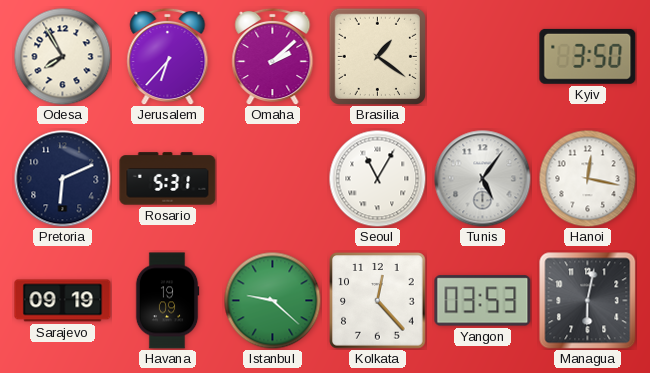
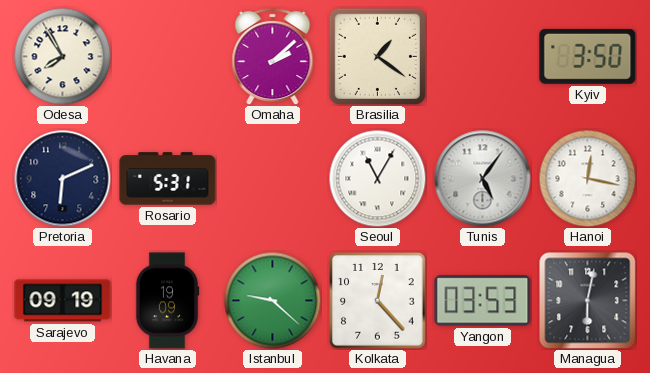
Jerusalem: 6:37 -> none
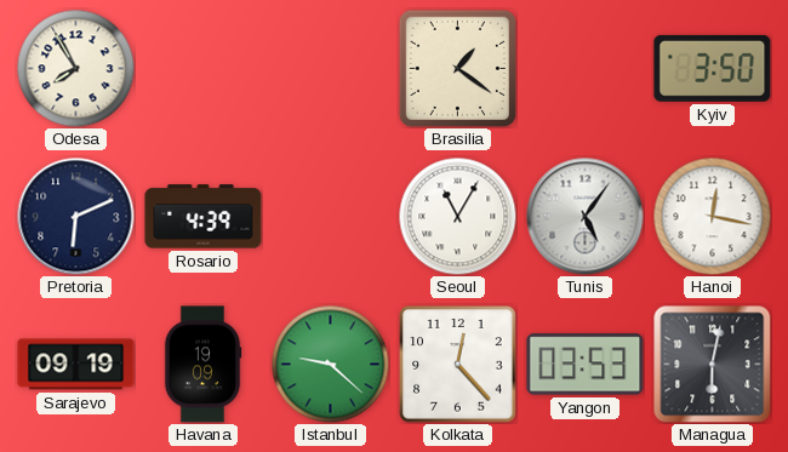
Omaha: 2:08 -> none
Rosario: 5:31 -> 4:39
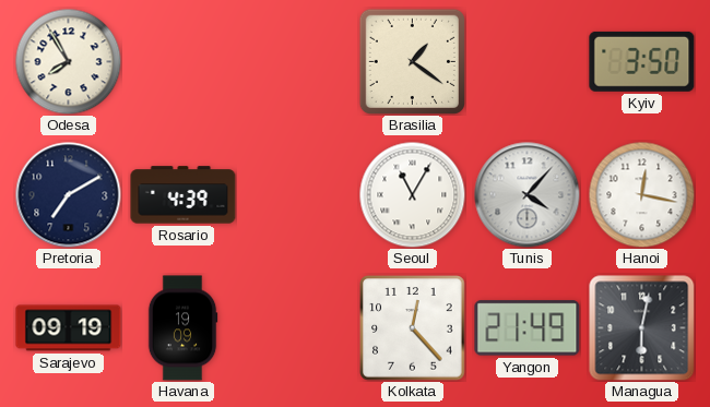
Pretoria: 6:11 -> 7:10
Tunis: 5:06 -> 4:07
Istanbul: 9:22 -> none
Yangon: 03:53 -> 21:49
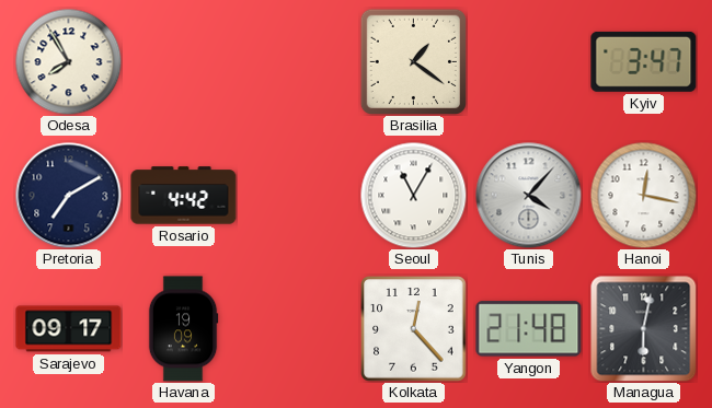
Kyiv: 3:50 -> 3:47
Rosario: 4:39 -> 4:42
Sarajevo: 09:19 -> 09:17
Yangon: 21:49 -> 21:48
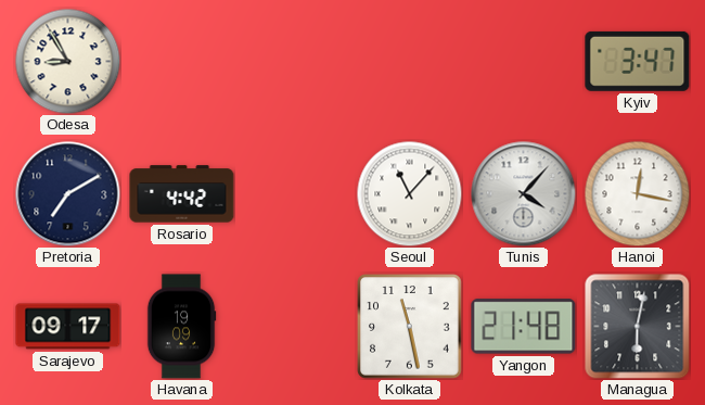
Odesa: 7:55 -> 8:55
Brasilia: 1:21 -> none
Seoul: 11:05 -> 11:07
Kolkata: 12:23 -> 11:28
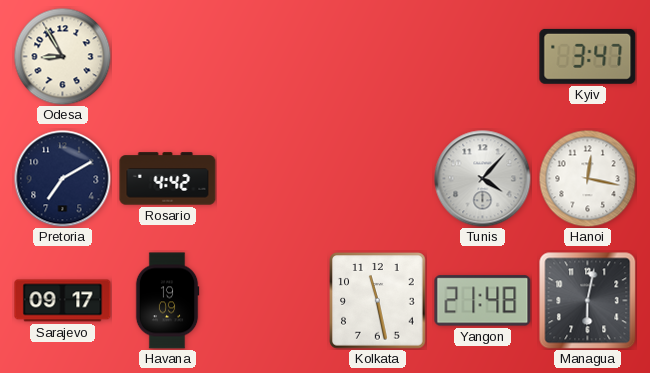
Seoul: 11:07 -> none
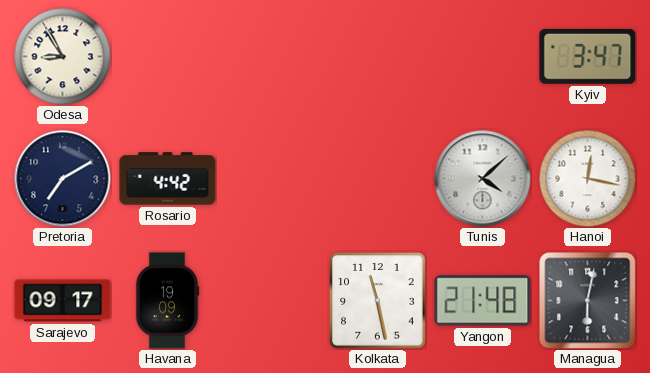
Tunis: 4:07 -> 4:08
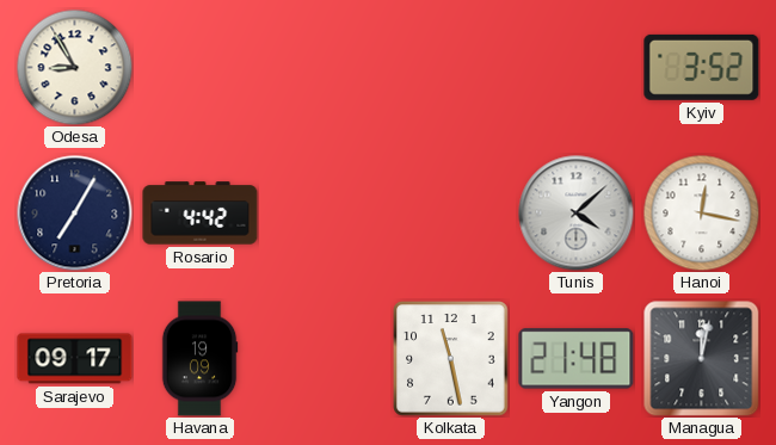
Kyiv: 3:47 -> 3:52
Pretoria: 7:10 -> 7:05
Managua: 6:02 -> 12:02
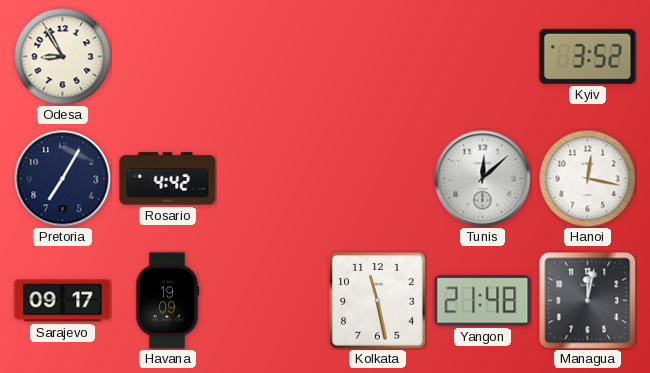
Tunis: 4:08 -> 12:08
